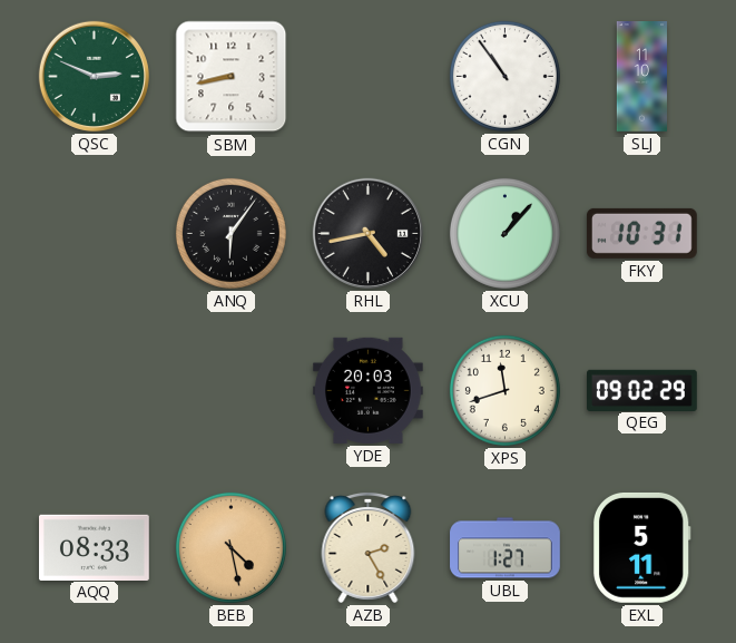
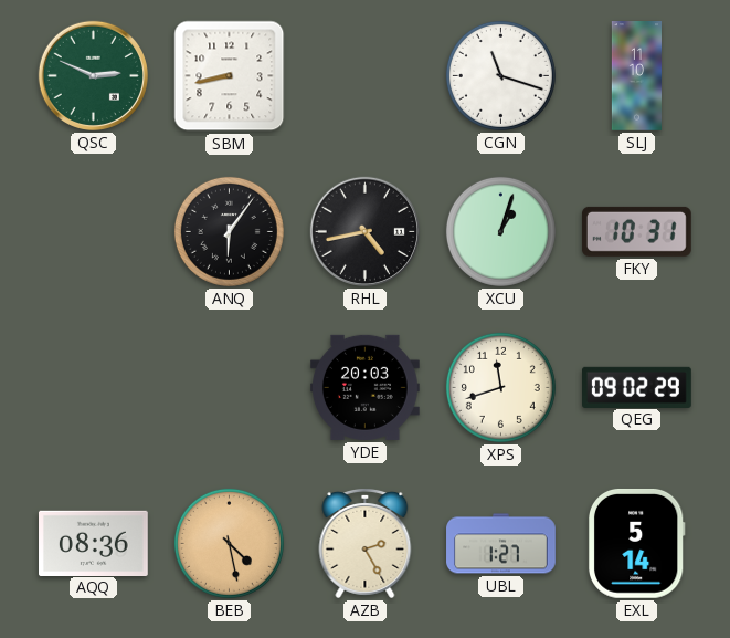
CGN: 10:54 -> 11:18
XCU: 1:07 -> 1:03
AQQ: 08:33 -> 08:36
EXL: 5:11 -> 5:14
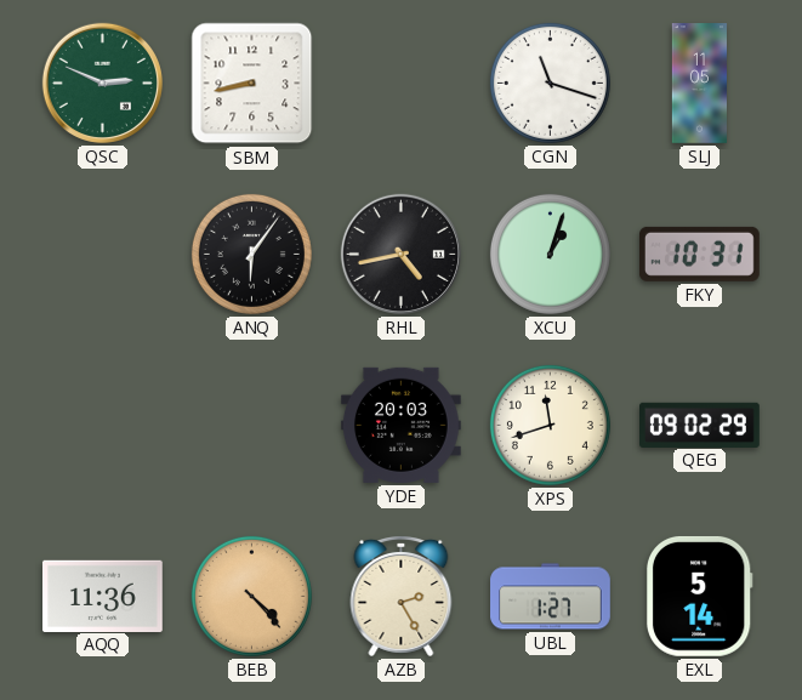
SLJ: 11:10 -> 11:05
AQQ: 08:36 -> 11:36
BEB: 4:28 -> 4:23
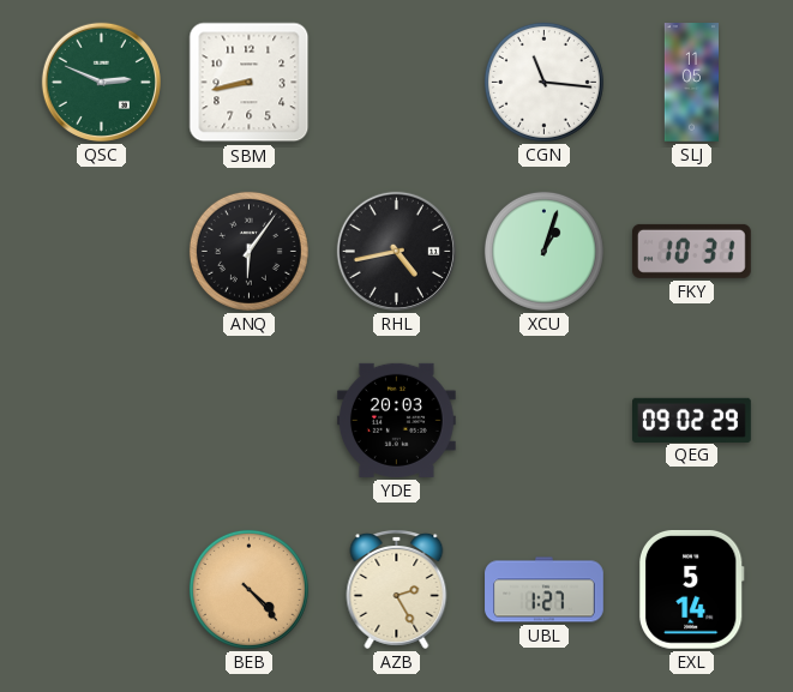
CGN: 11:18 -> 11:16
XPS: 11:42 -> none
AQQ: 11:36 -> none
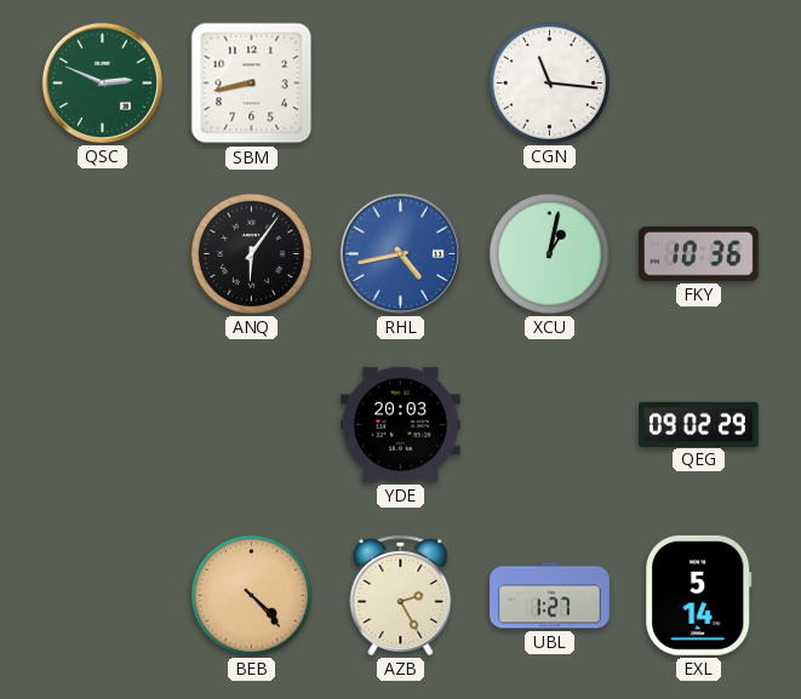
SLJ: 11:05 -> none
RHL dial: black -> blue
XCU: 1:03 -> 1:02
FKY: 10:31 -> 10:36
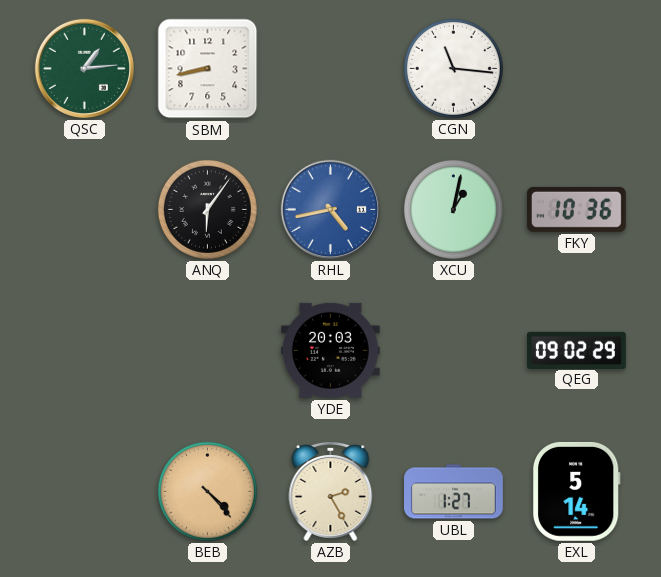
QSC: 2:49 -> 1:14
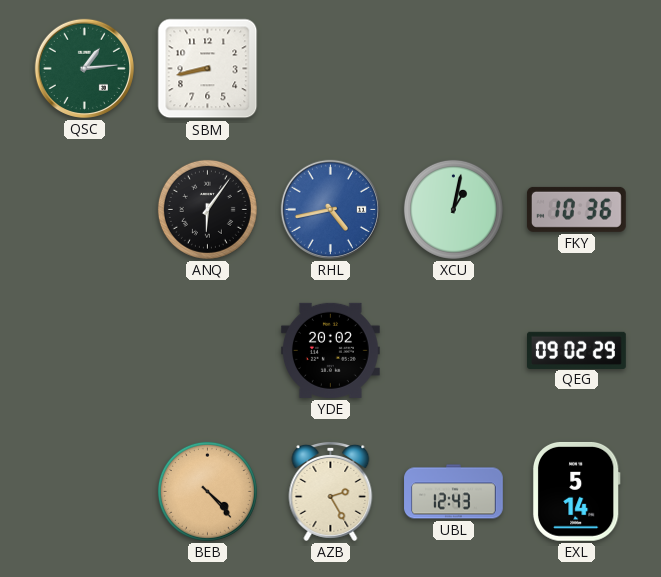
CGN: 11:16 -> none
YDE: 20:03 -> 20:02
UBL: 1:27 -> 12:43
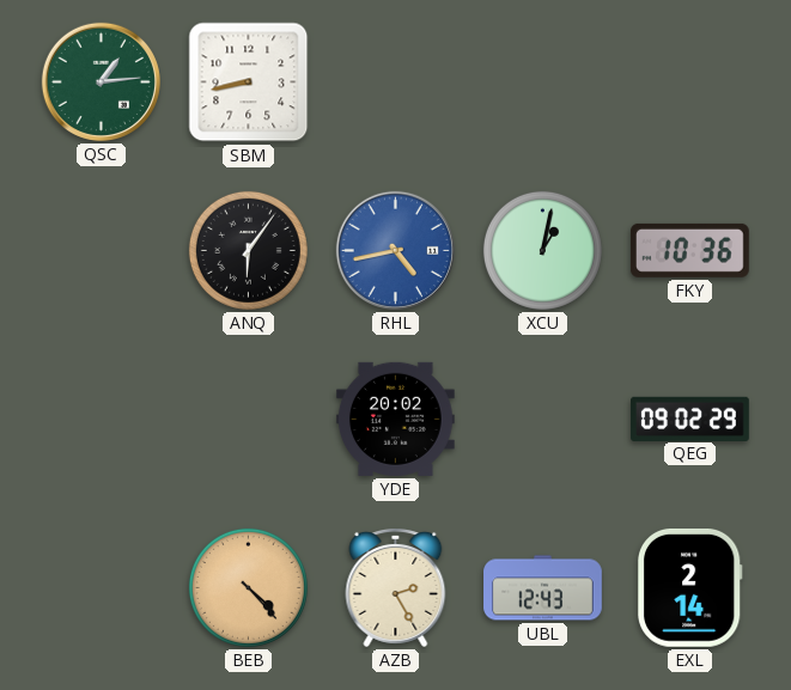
EXL: 5:14 -> 2:14
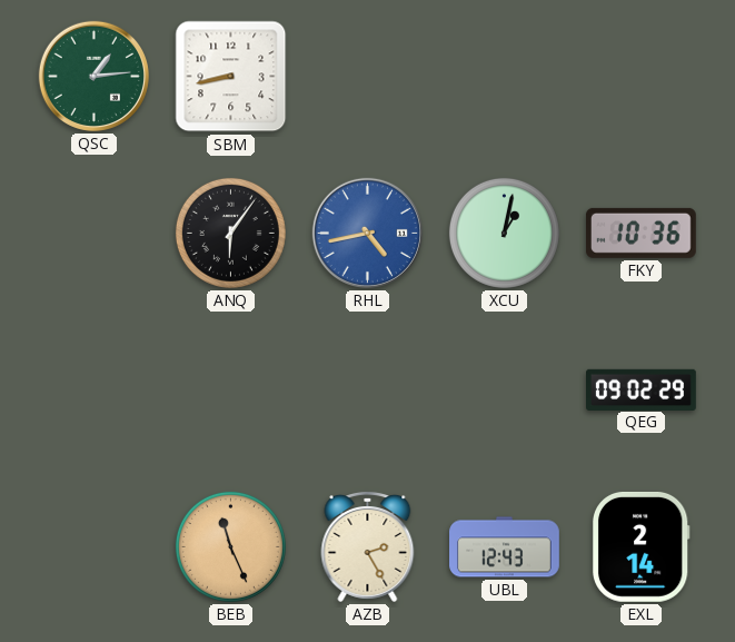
YDE: 20:02 -> none
BEB: 4:23 -> 11:26
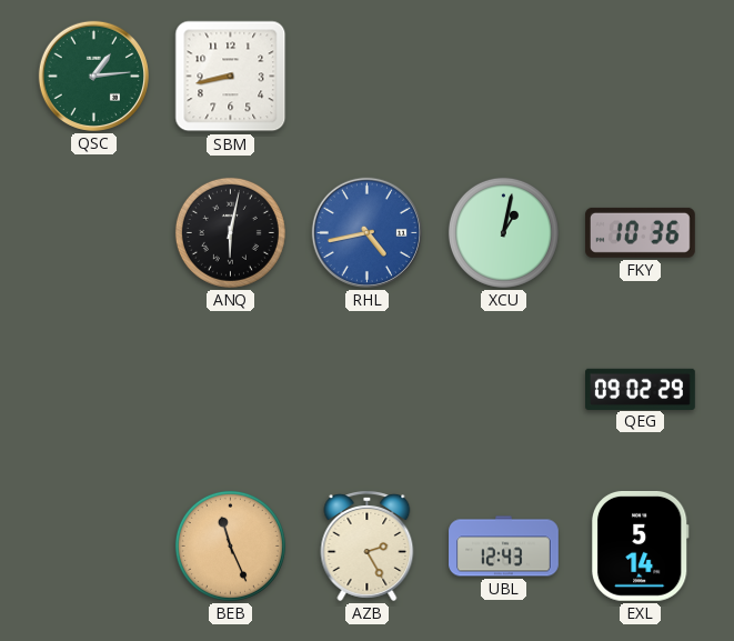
ANQ: 6:06 -> 6:02
EXL: 2:14 -> 5:14
